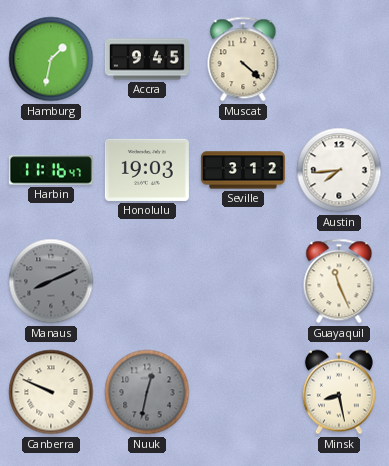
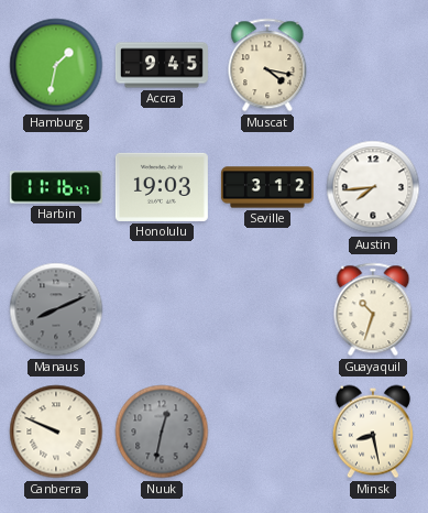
Muscat: 4:22 -> 4:17
Guayaquil: 11:26 -> 10:33
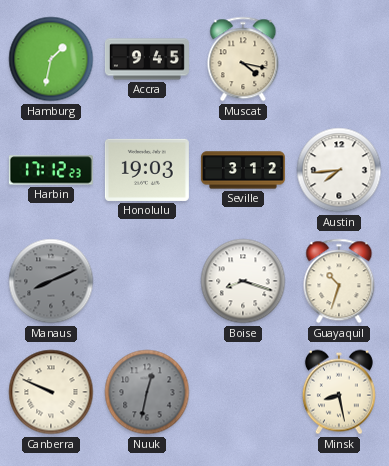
Harbin: 11:16 -> 17:12
Boise: none -> 8:18
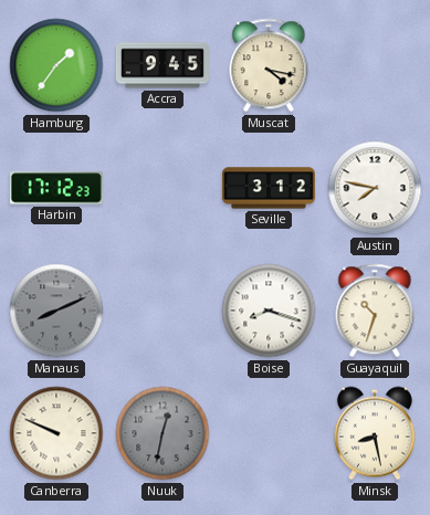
Hamburg: 1:32 -> 1:36
Honolulu: 19:03 -> none
Austin: 7:44 -> 7:47
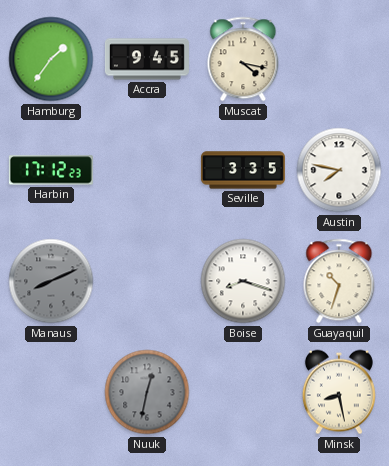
Seville: 3:12 -> 3:35
Canberra: 9:49 -> none
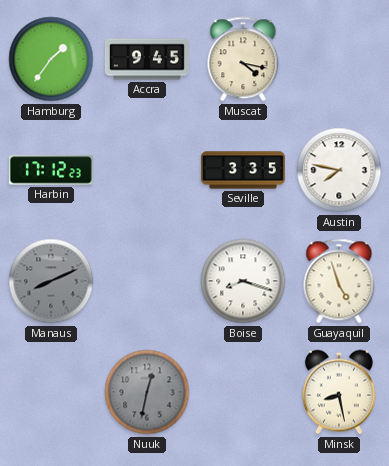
Guayaquil: 10:33 -> 4:57
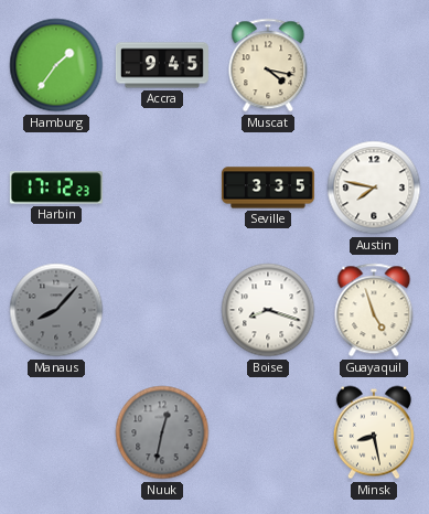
Manaus: 8:11 -> 8:07
